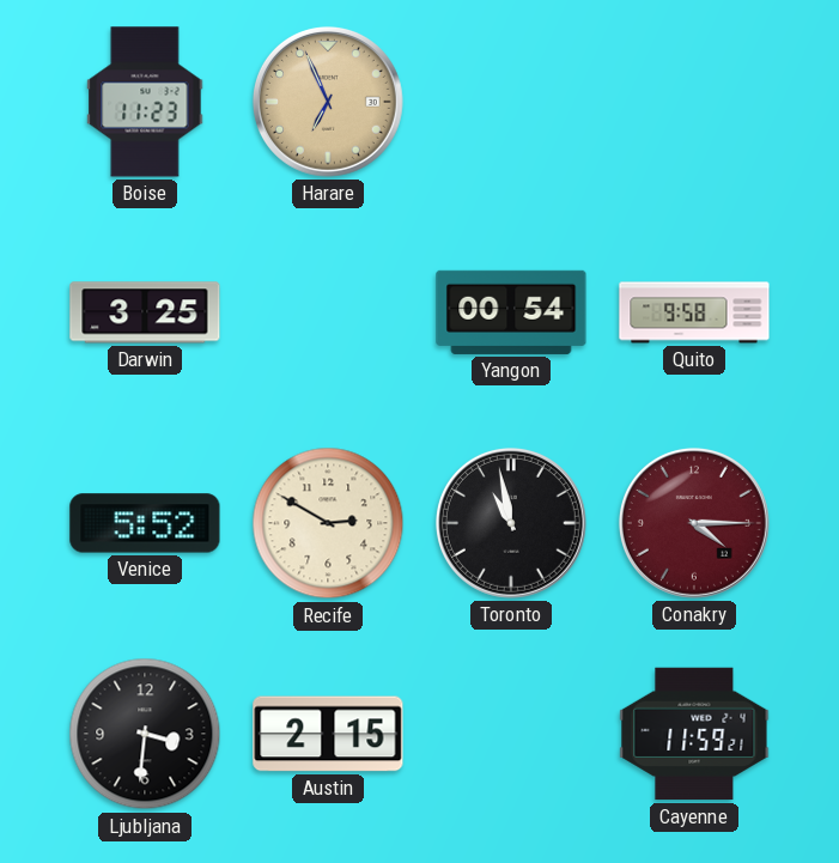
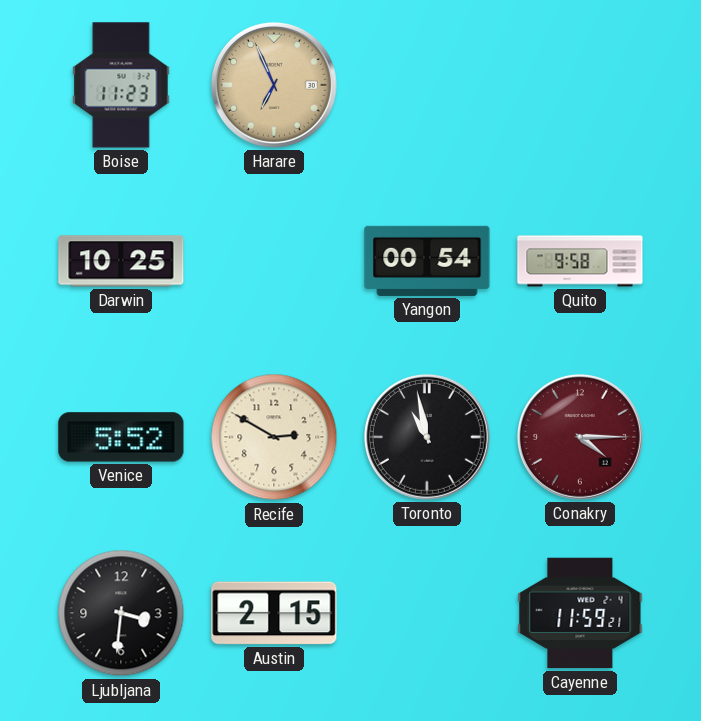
Darwin: 3:25 -> 10:25
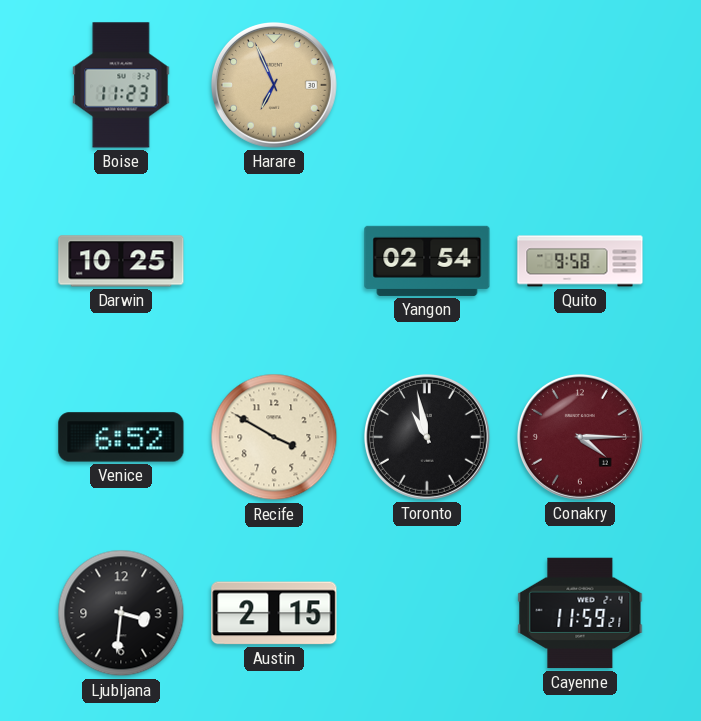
Yangon: 00:54 -> 02:54
Venice: 5:52 -> 6:52
Recife: 2:50 -> 3:50
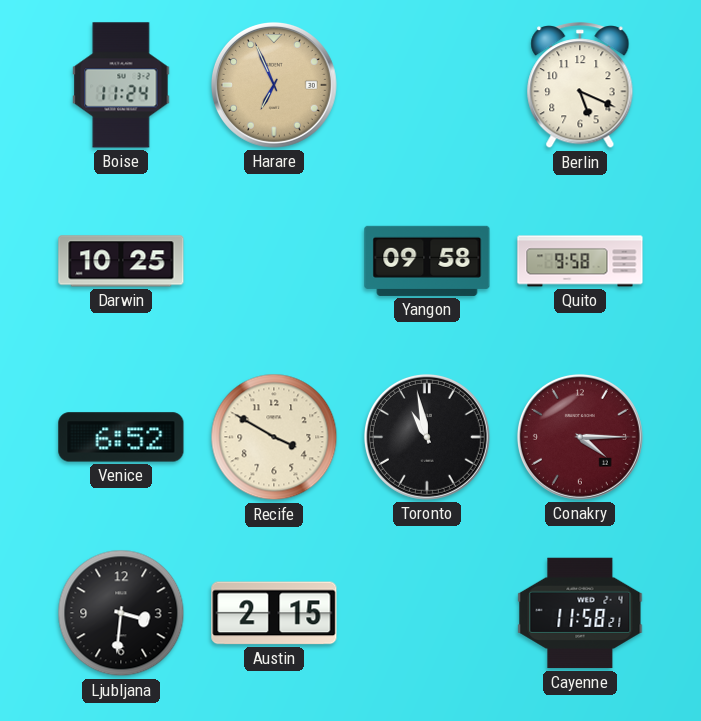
Boise: 11:23 -> 11:24
Berlin: none -> 5:19
Yangon: 02:54 -> 09:58
Cayenne: 11:59 -> 11:58
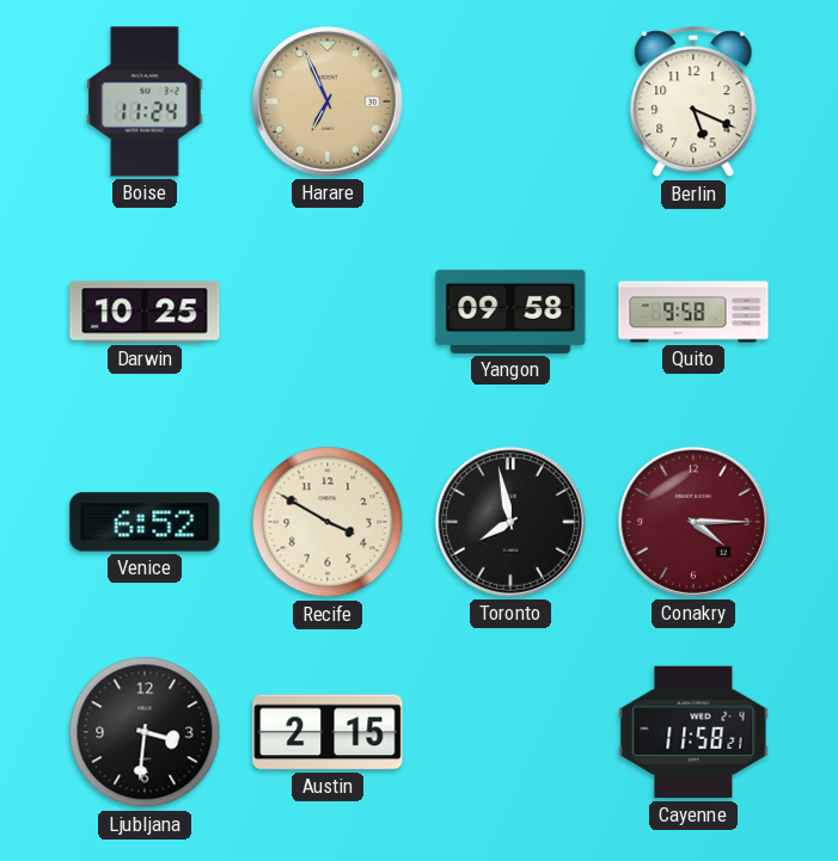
Toronto: 10:58 -> 7:58
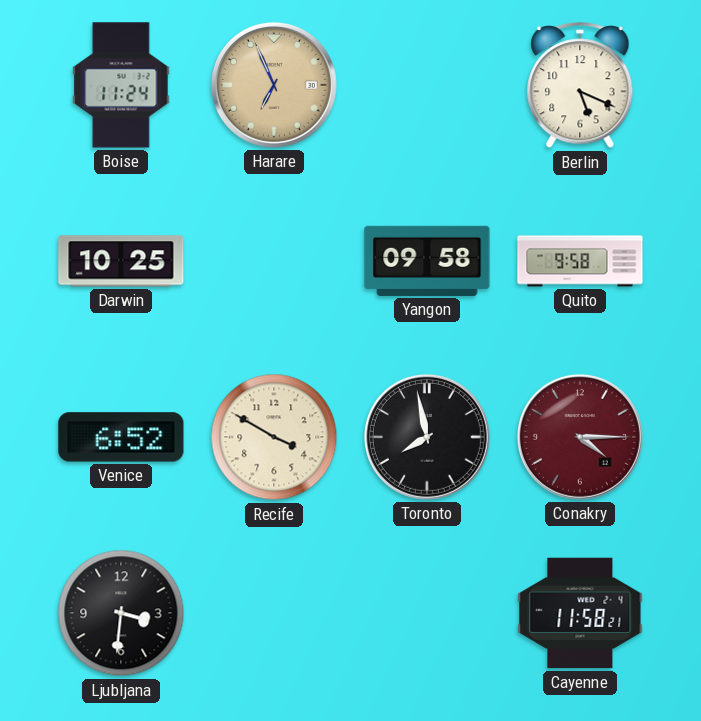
Austin: 2:15 -> none
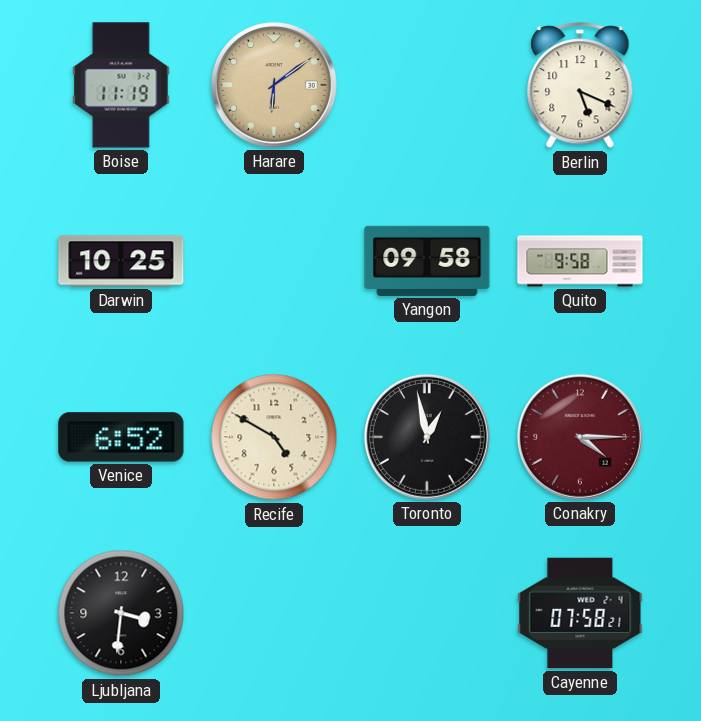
Boise: 11:24 -> 11:19
Harare: 6:56 -> 6:09
Recife: 3:50 -> 4:50
Toronto: 7:58 -> 12:58
Cayenne: 11:58 -> 07:58
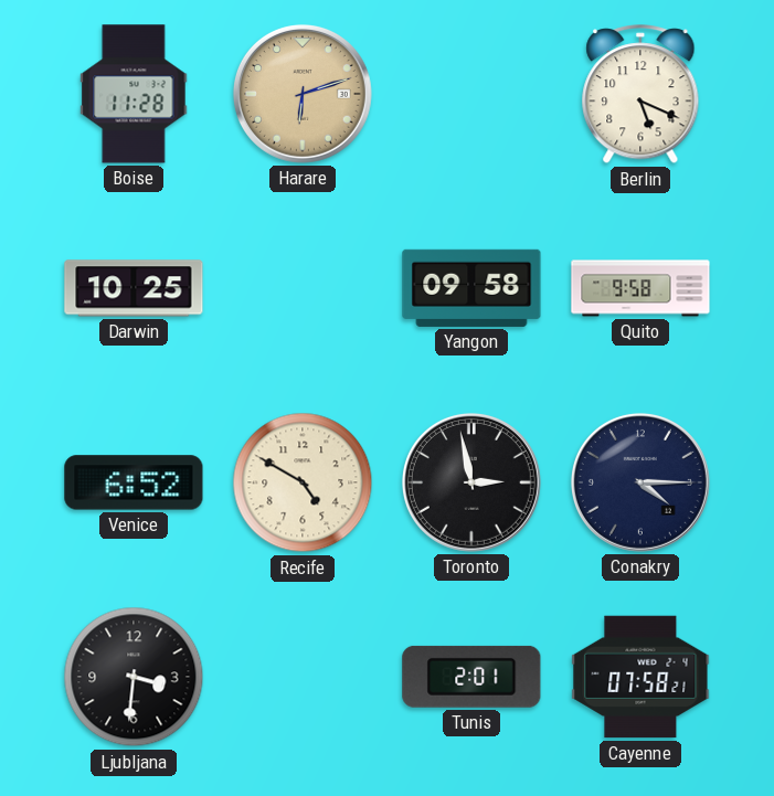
Boise: 11:19 -> 11:28
Harare: 6:09 -> 6:12
Toronto: 12:58 -> 2:58
Conakry dial: burgundy -> navy
Tunis: none -> 2:01
